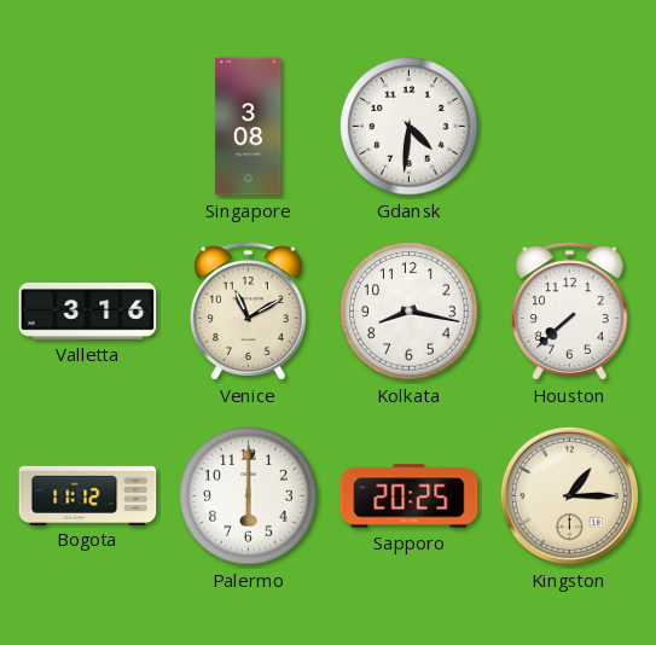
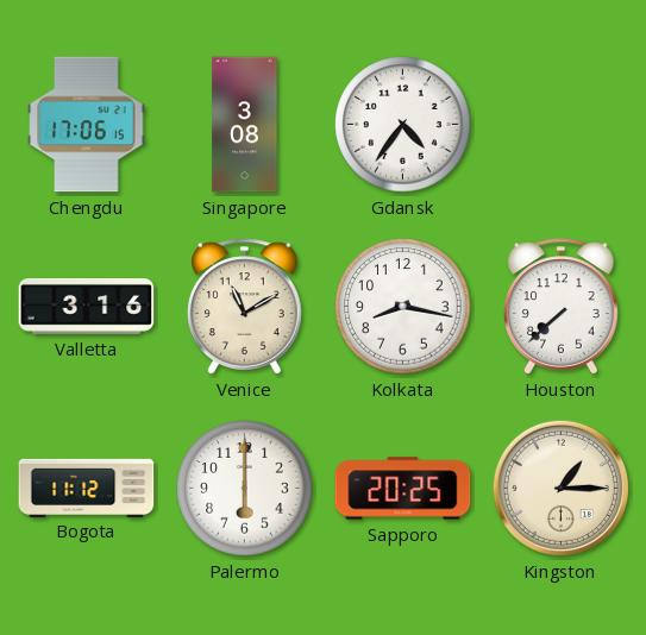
Chengdu: none -> 17:06
Gdansk: 4:31 -> 4:36
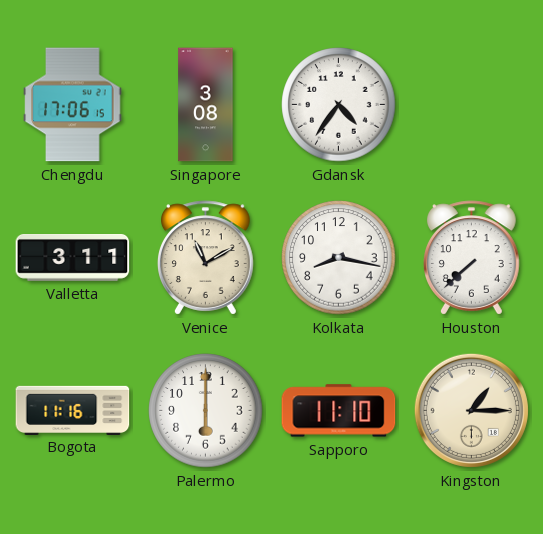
Valletta: 3:16 -> 3:11
Bogota: 11:12 -> 11:16
Sapporo: 20:25 -> 11:10
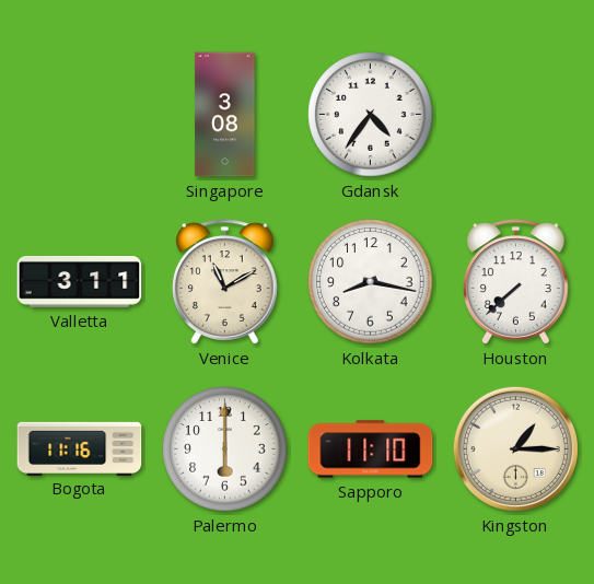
Chengdu: 17:06 -> none
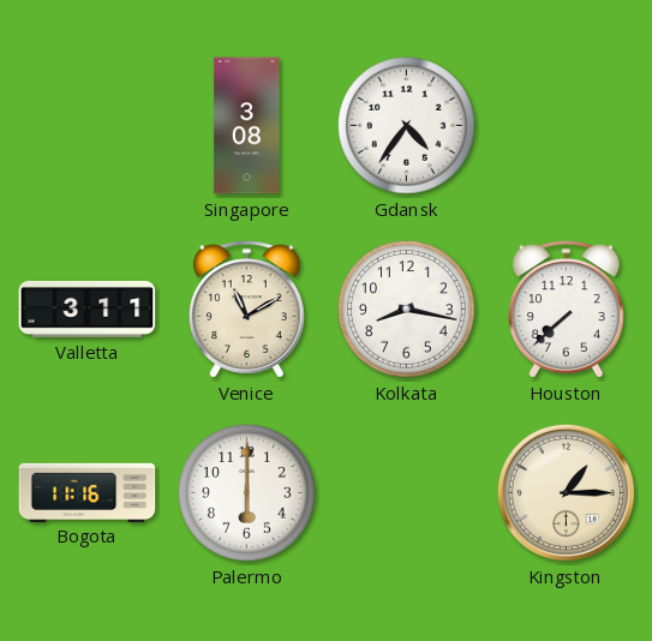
Sapporo: 11:10 -> none
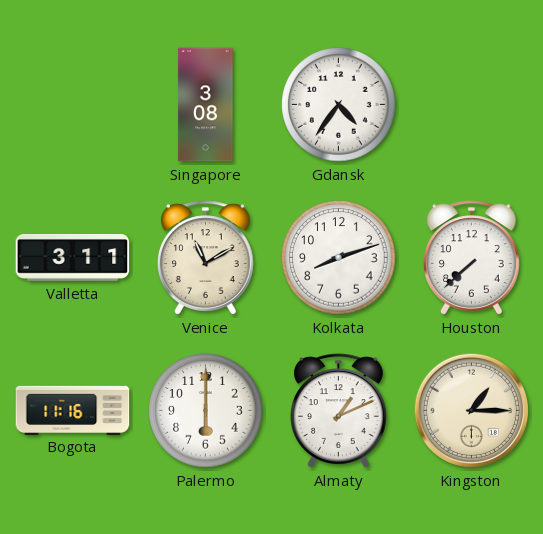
Kolkata: 8:17 -> 8:12
Almaty: none -> 1:11
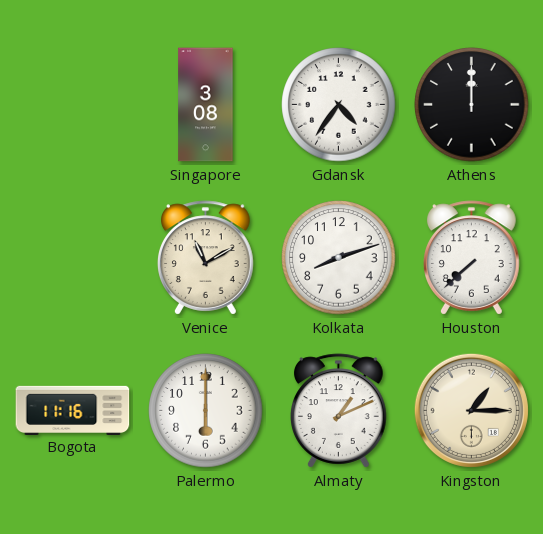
Athens: none -> 12:00
Valletta: 3:11 -> none
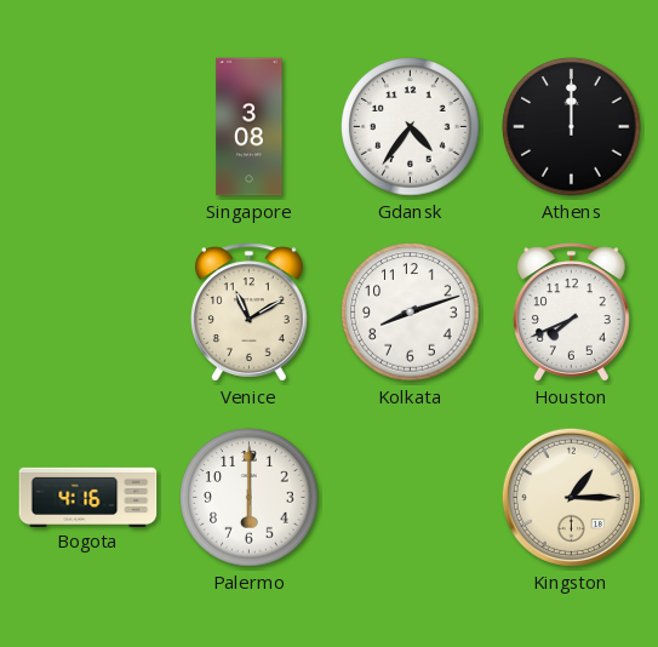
Houston: 7:38 -> 7:41
Bogota: 11:16 -> 4:16
Almaty: 1:11 -> none
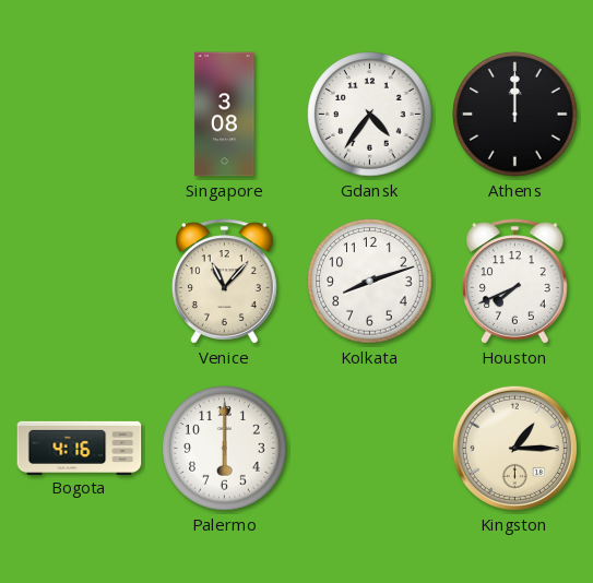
Venice: 11:10 -> 11:07
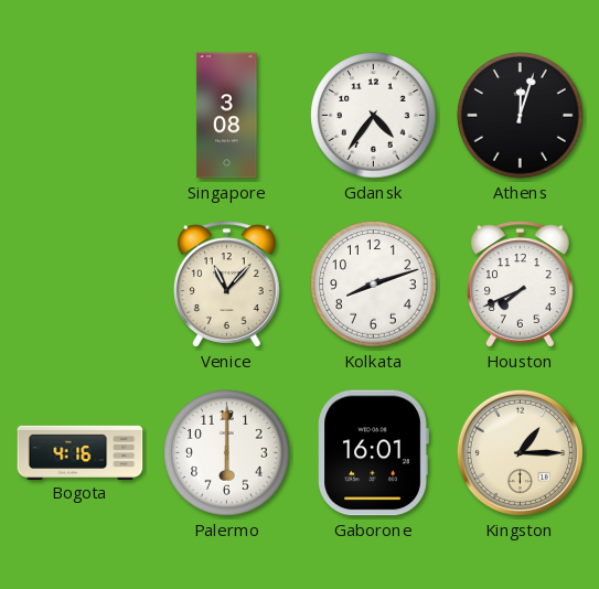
Athens: 12:00 -> 12:03
Gaborone: none -> 16:01
